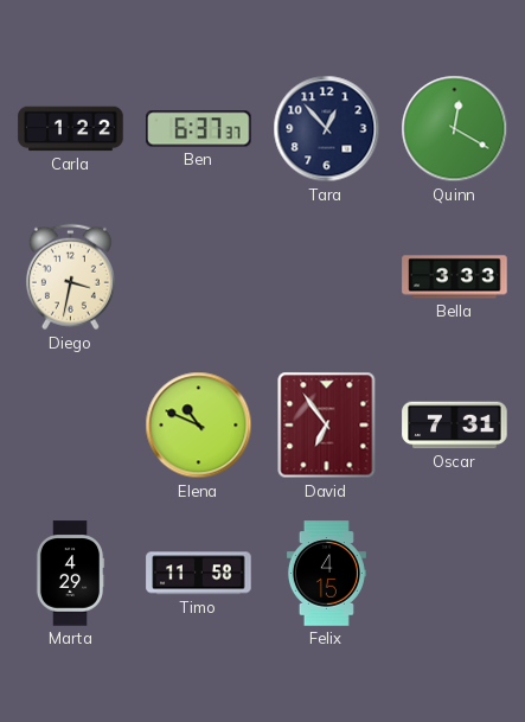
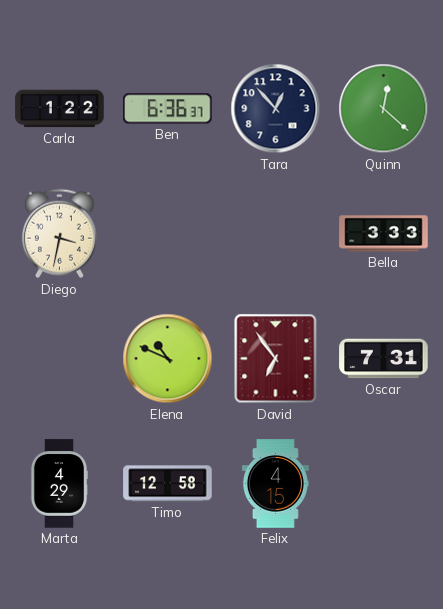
Ben: 6:37 -> 6:36
Quinn: 12:20 -> 12:22
Timo: 11:58 -> 12:58
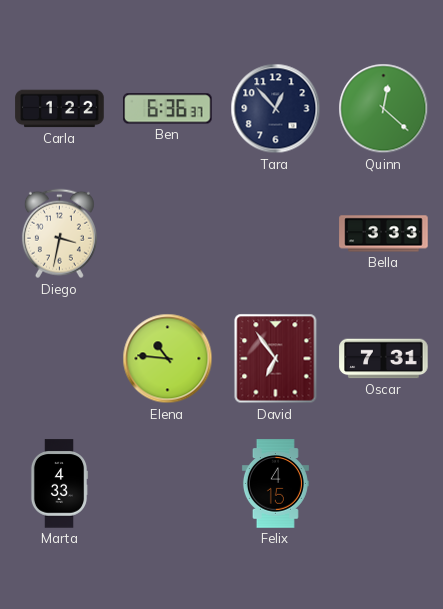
Elena: 10:49 -> 10:46
Marta: 4:29 -> 4:33
Timo: 12:58 -> none
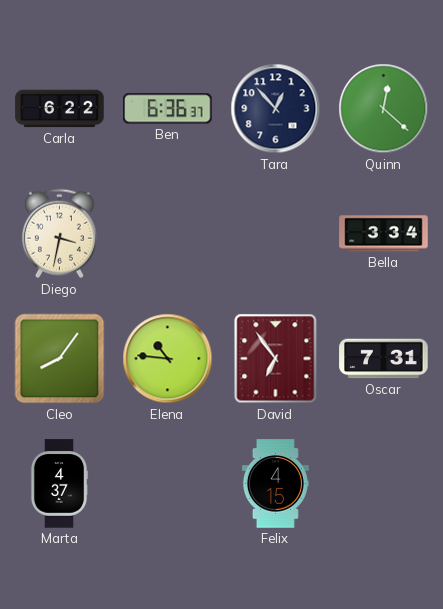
Carla: 1:22 -> 6:22
Bella: 3:33 -> 3:34
Cleo: none -> 8:06
Marta: 4:33 -> 4:37
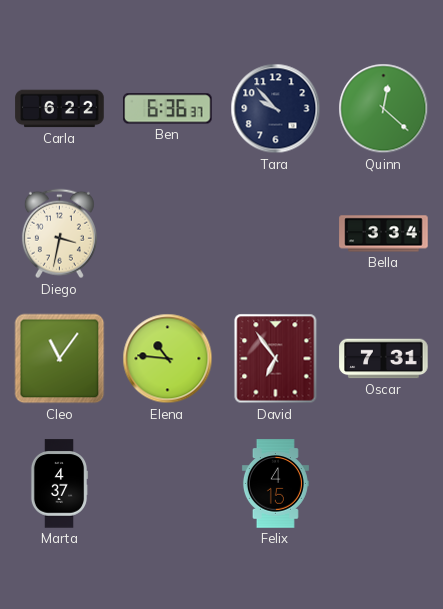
Tara: 12:53 -> 9:53
Cleo: 8:06 -> 11:06
